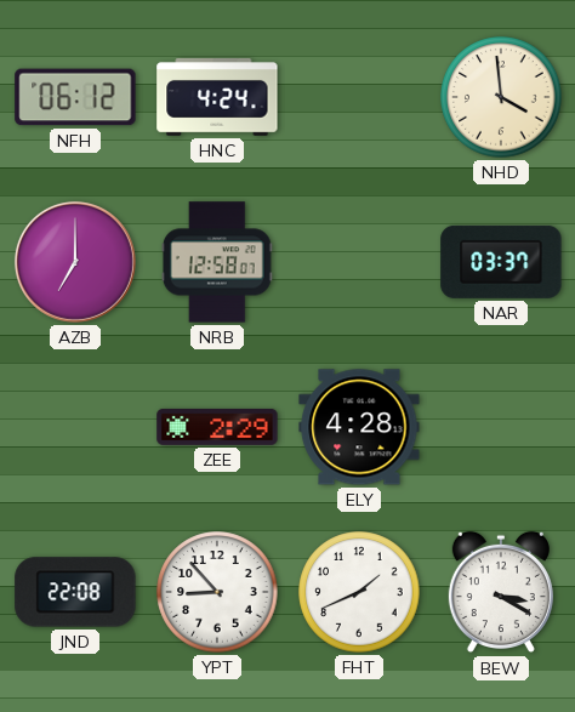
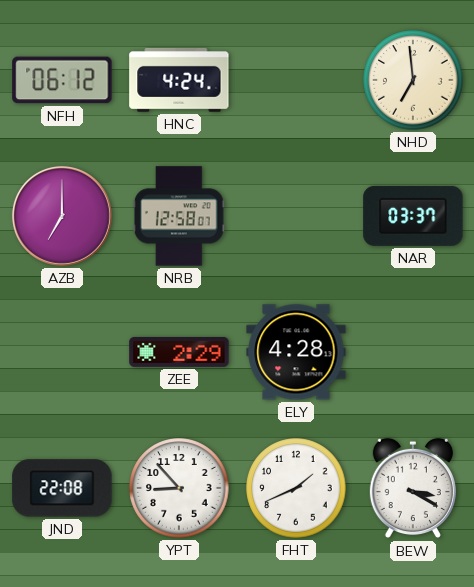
NHD: 3:59 -> 6:59
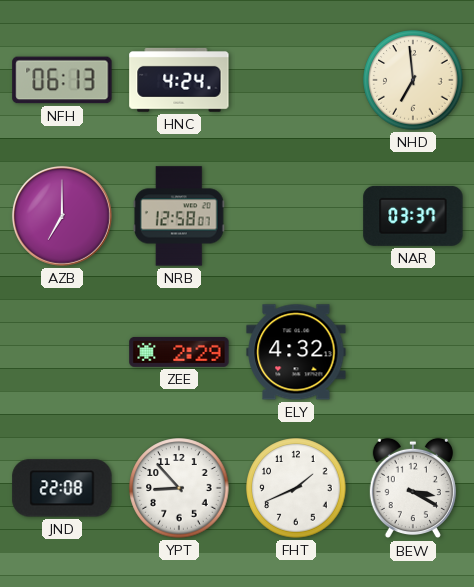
NFH: 06:12 -> 06:13
ELY: 4:28 -> 4:32
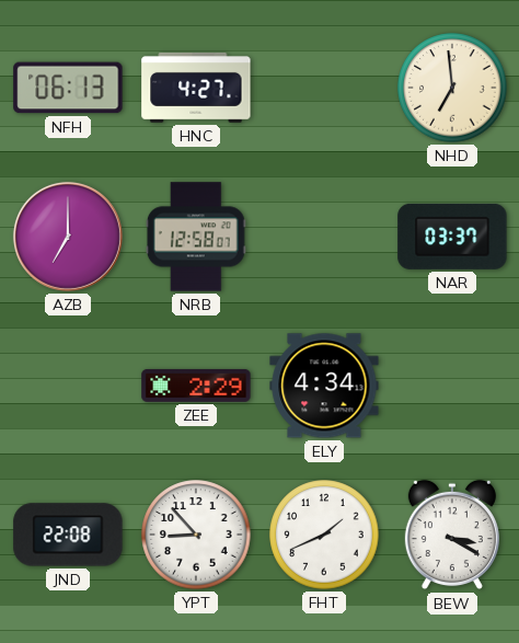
HNC: 4:24 -> 4:27
ELY: 4:32 -> 4:34
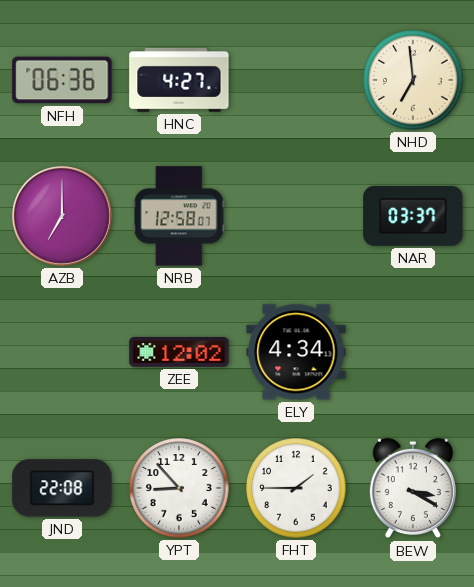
NFH: 06:13 -> 06:36
ZEE: 2:29 -> 12:02
FHT: 1:41 -> 1:45
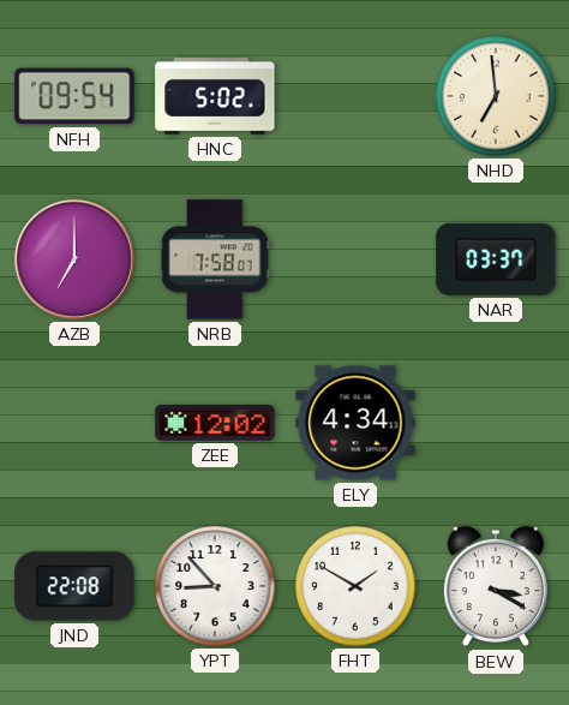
NFH: 06:36 -> 09:54
HNC: 4:27 -> 5:02
NRB: 12:58 -> 7:58
FHT: 1:45 -> 1:50
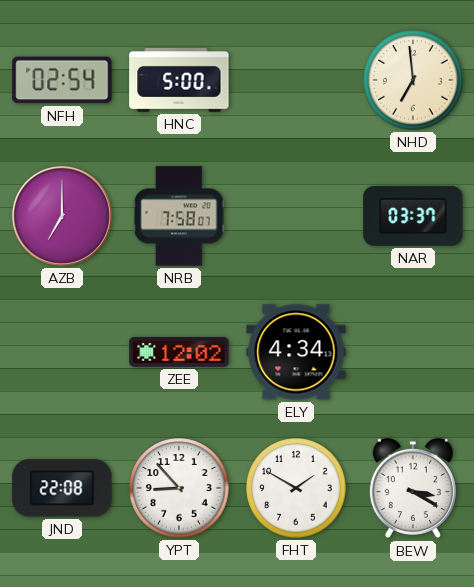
NFH: 09:54 -> 02:54
HNC: 5:02 -> 5:00
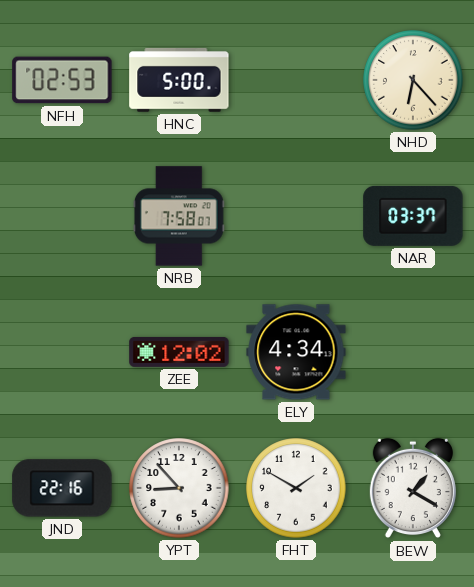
NFH: 02:54 -> 02:53
NHD: 6:59 -> 6:23
AZB: 7:00 -> none
JND: 22:08 -> 22:16
BEW: 3:20 -> 1:20
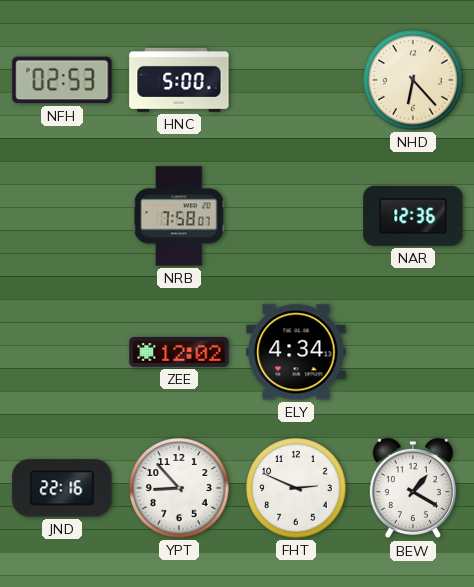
NAR: 03:37 -> 12:36
FHT: 1:50 -> 2:49
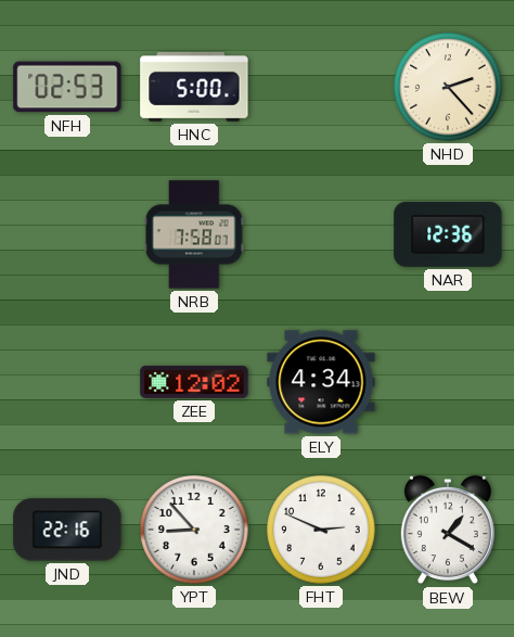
NHD: 6:23 -> 2:23
